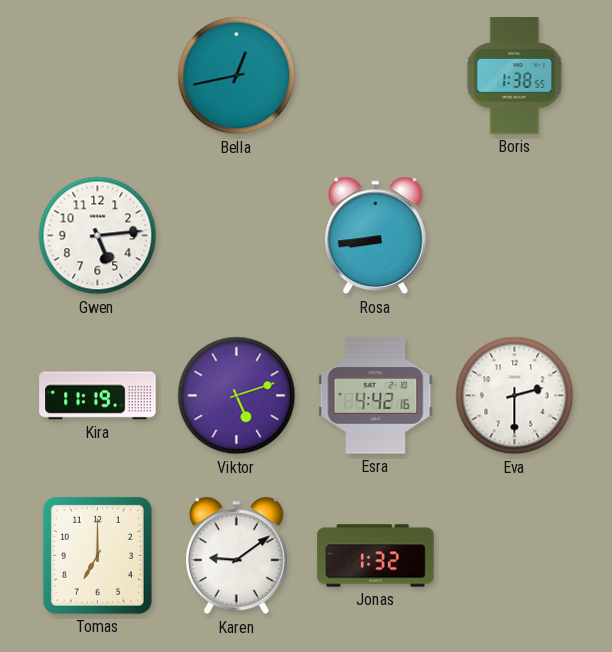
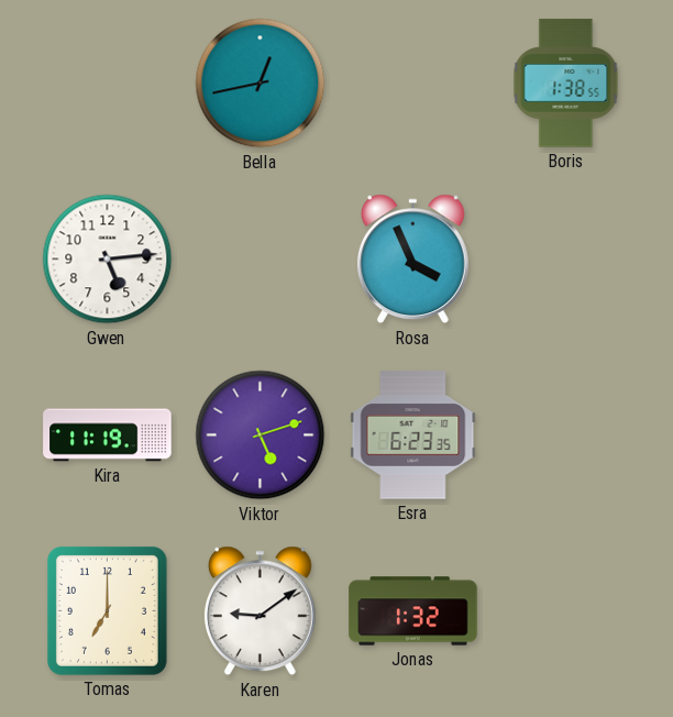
Rosa: 8:44 -> 3:56
Esra: 4:42 -> 6:23
Eva: 2:30 -> none
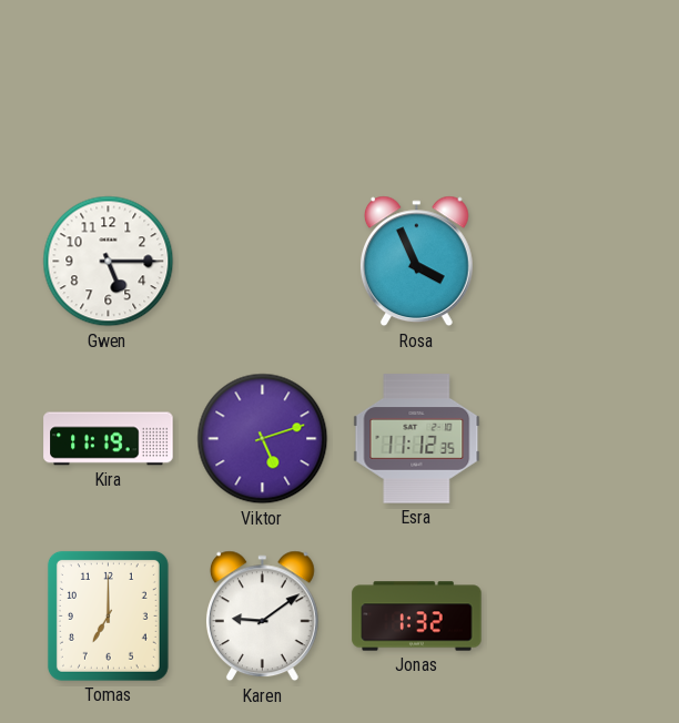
Bella: 12:43 -> none
Boris: 1:38 -> none
Gwen: 5:14 -> 5:15
Esra: 6:23 -> 11:12
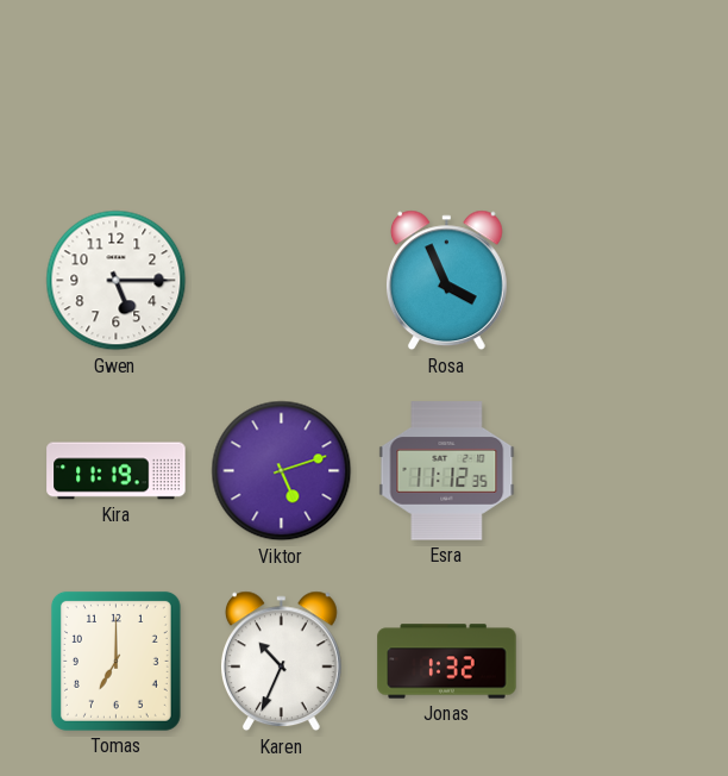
Karen: 9:09 -> 10:34
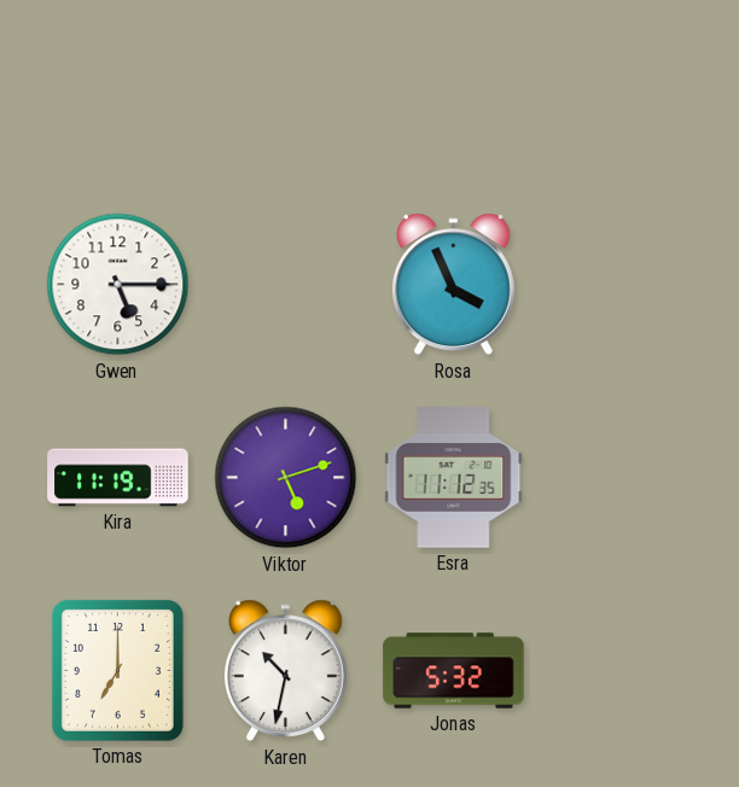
Karen: 10:34 -> 10:32
Jonas: 1:32 -> 5:32
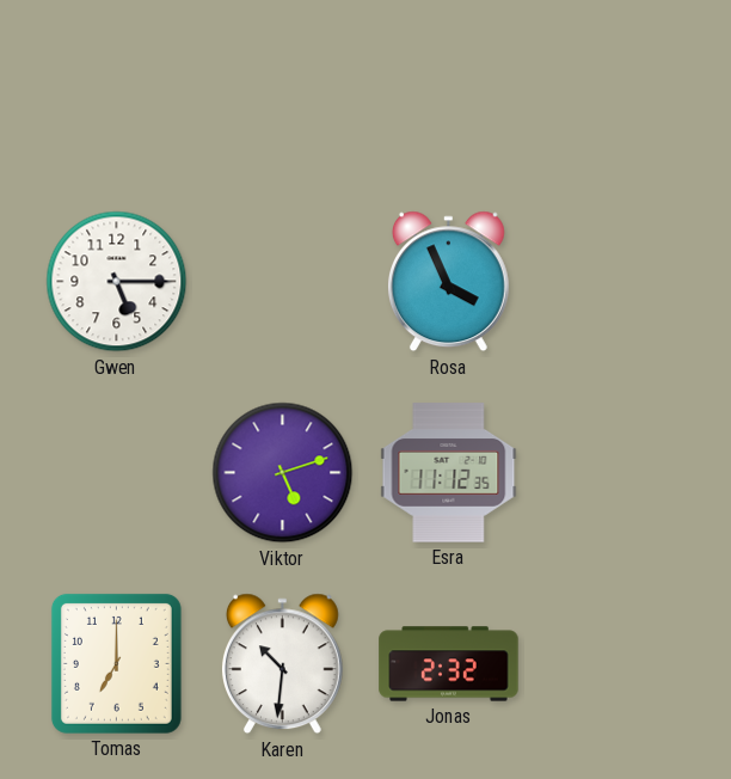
Kira: 11:19 -> none
Karen: 10:32 -> 10:31
Jonas: 5:32 -> 2:32
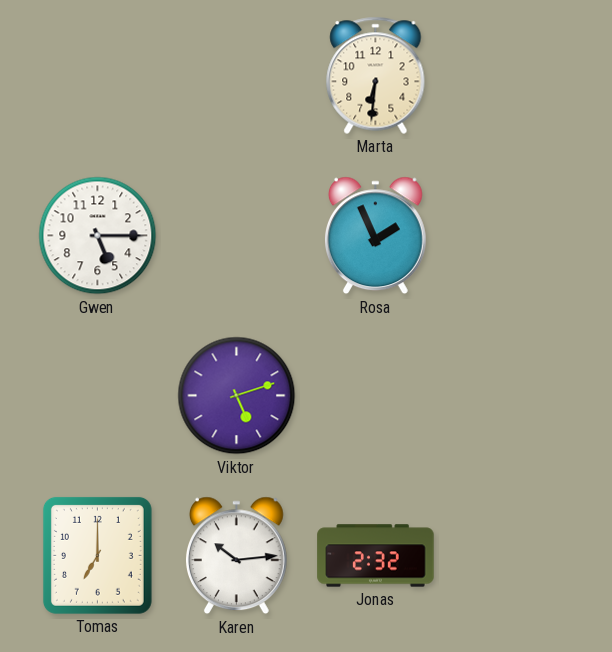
Marta: none -> 6:31
Rosa: 3:56 -> 1:56
Esra: 11:12 -> none
Karen: 10:31 -> 10:14
